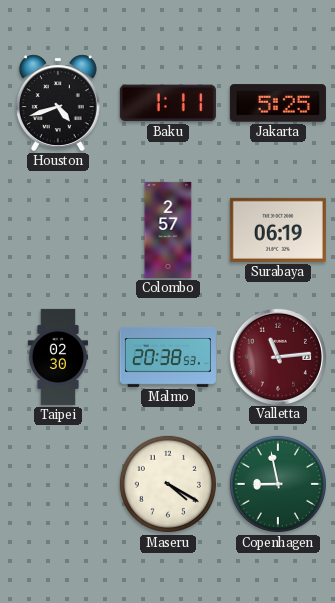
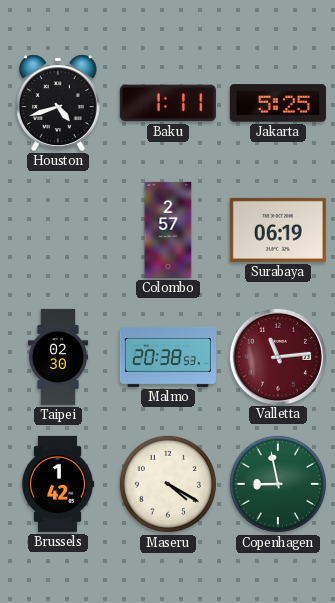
Brussels: none -> 1:42
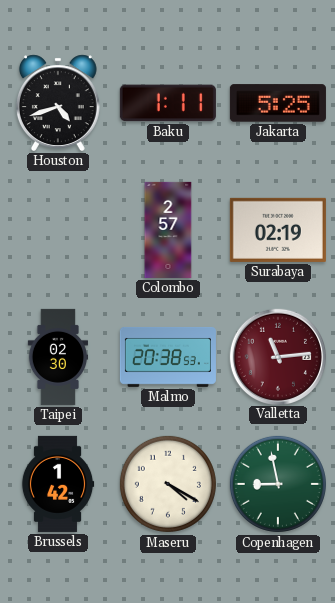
Surabaya: 06:19 -> 02:19
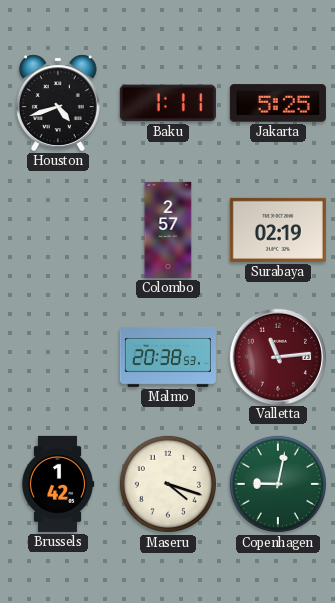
Taipei: 02:30 -> none
Maseru: 4:20 -> 4:18
Copenhagen: 8:58 -> 9:02
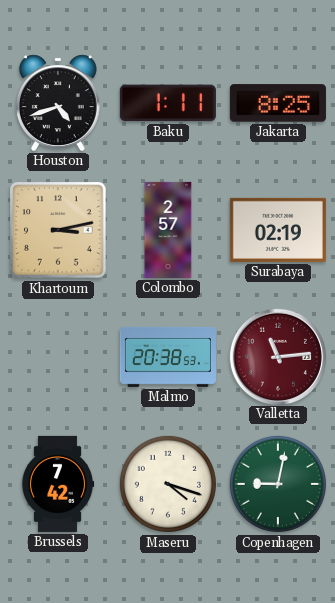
Jakarta: 5:25 -> 8:25
Khartoum: none -> 3:13
Brussels: 1:42 -> 7:42
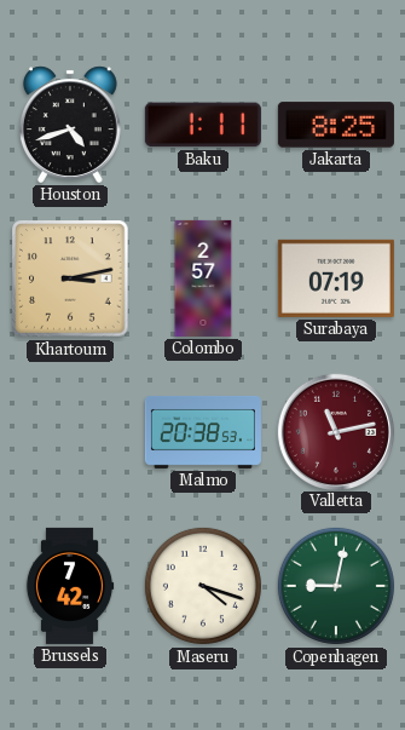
Surabaya: 02:19 -> 07:19
Valletta: 11:14 -> 11:13
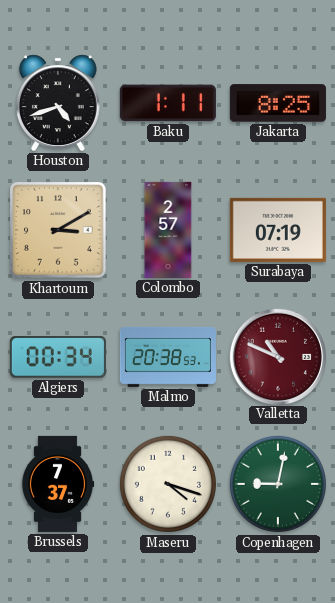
Khartoum: 3:13 -> 3:10
Algiers: none -> 00:34
Valletta: 11:13 -> 10:49
Brussels: 7:42 -> 7:37
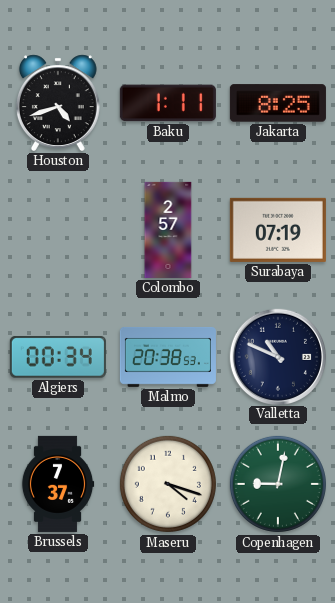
Khartoum: 3:10 -> none
Valletta dial: burgundy -> navy
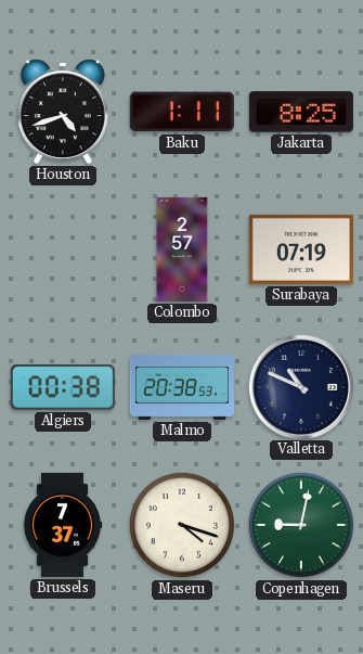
Algiers: 00:34 -> 00:38
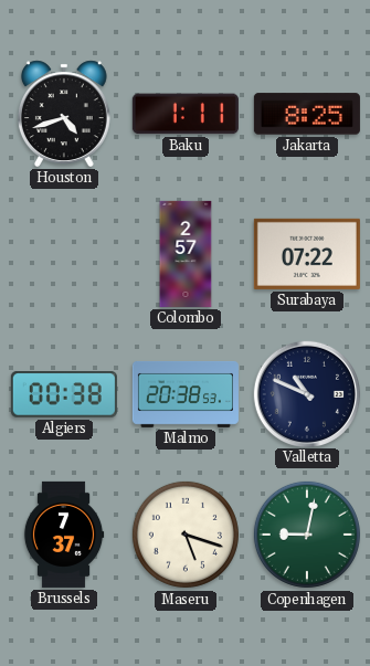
Surabaya: 07:19 -> 07:22
Maseru: 4:18 -> 5:18
